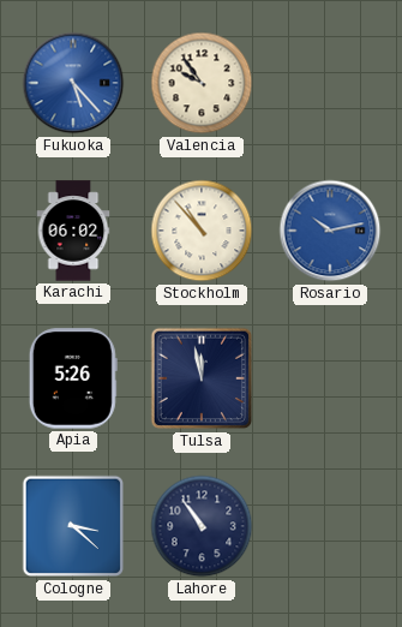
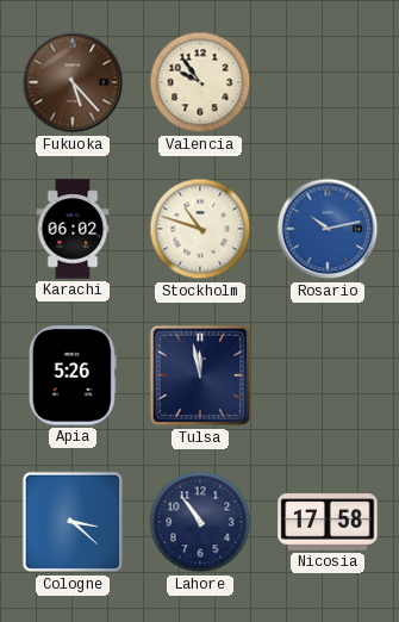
Fukuoka dial: blue -> brown
Stockholm: 10:53 -> 10:48
Nicosia: none -> 17:58
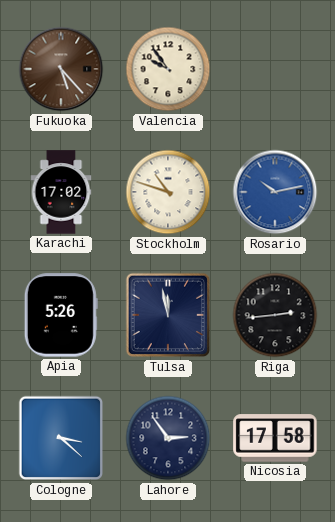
Karachi: 06:02 -> 17:02
Riga: none -> 2:44
Lahore: 10:54 -> 2:54
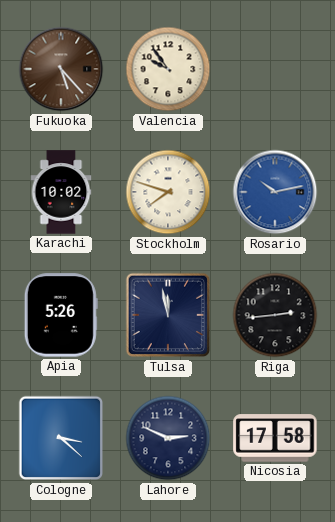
Karachi: 17:02 -> 10:02
Stockholm: 10:48 -> 7:48
Lahore: 2:54 -> 2:49
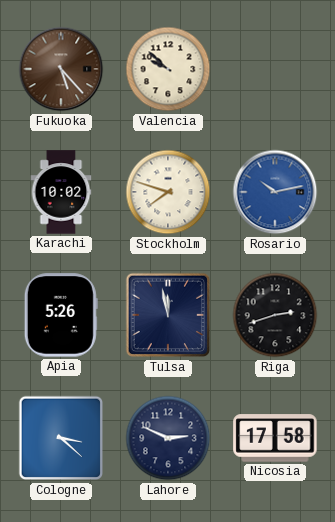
Valencia: 9:54 -> 9:52
Riga: 2:44 -> 2:42
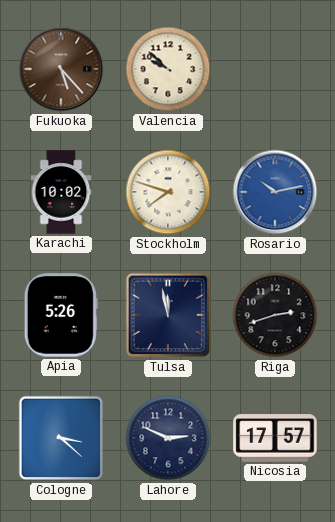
Nicosia: 17:58 -> 17:57
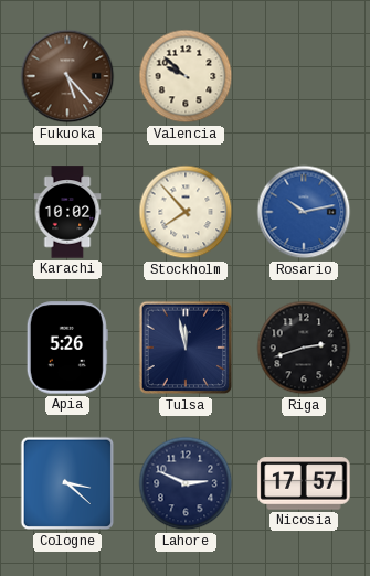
Stockholm: 7:48 -> 7:53
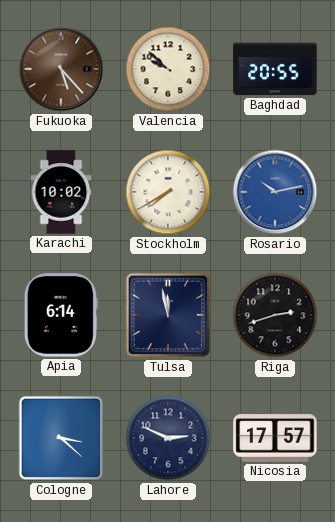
Baghdad: none -> 20:55
Stockholm: 7:53 -> 7:40
Apia: 5:26 -> 6:14
